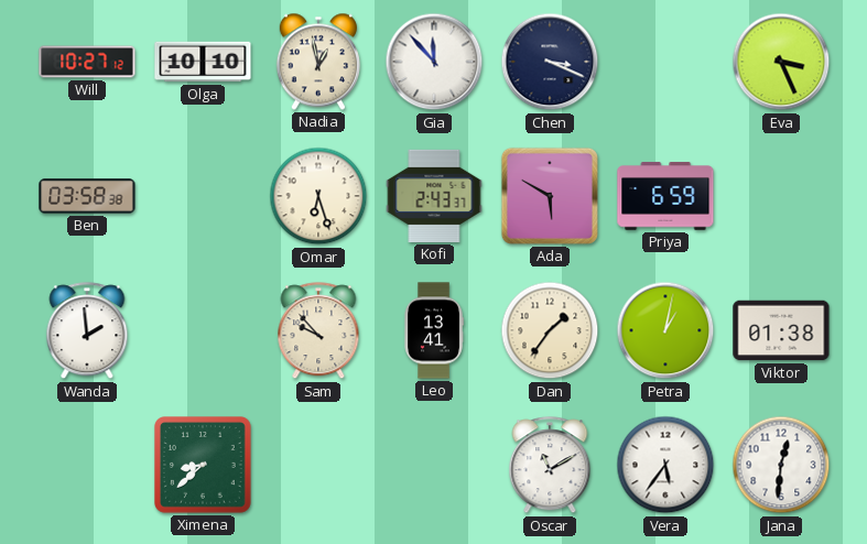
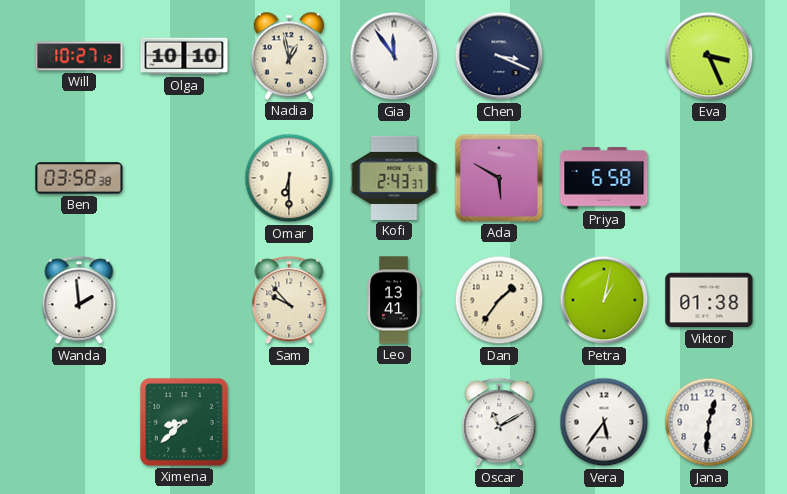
Gia: 11:53 -> 11:54
Omar: 6:27 -> 6:30
Priya: 6:59 -> 6:58
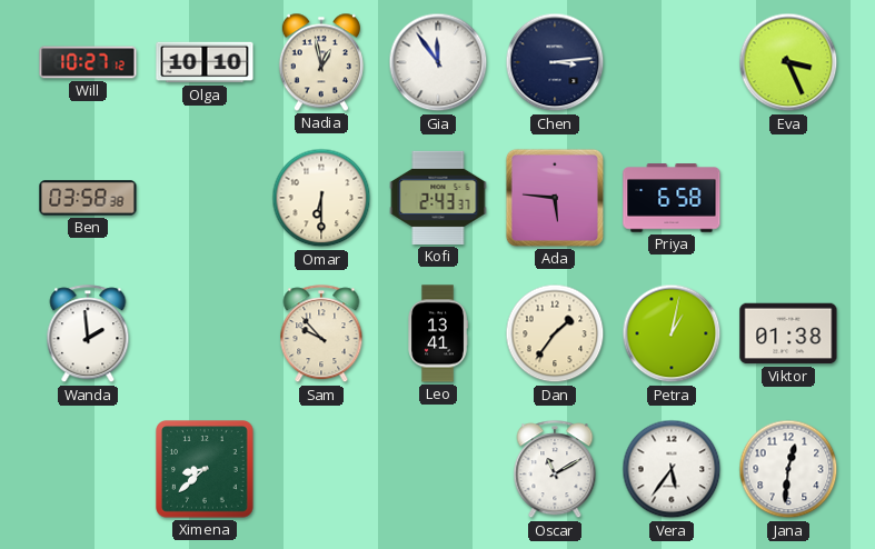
Chen: 3:19 -> 3:14
Ada: 5:50 -> 5:46
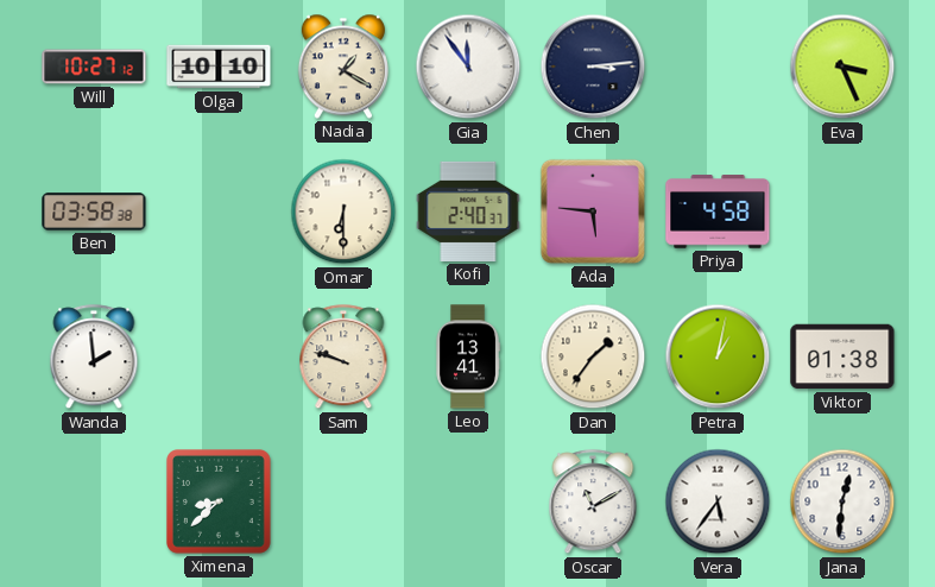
Nadia: 12:58 -> 1:20
Kofi: 2:43 -> 2:40
Priya: 6:58 -> 4:58
Sam: 9:53 -> 9:48
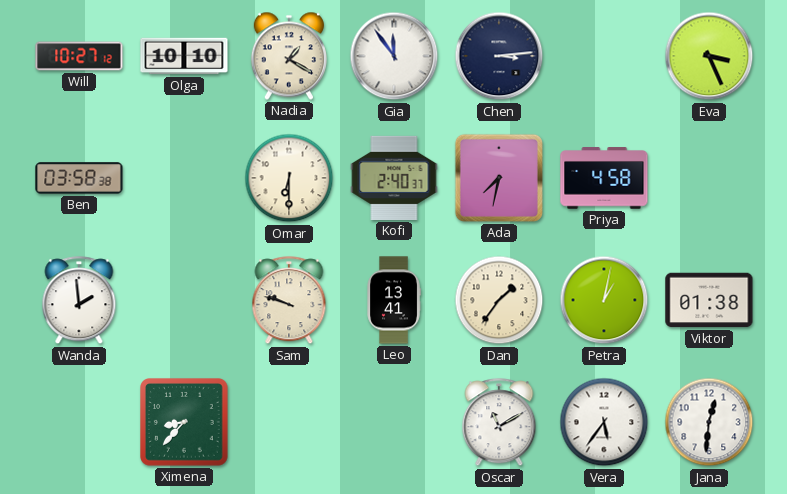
Ada: 5:46 -> 7:32
Ximena: 8:38 -> 8:37
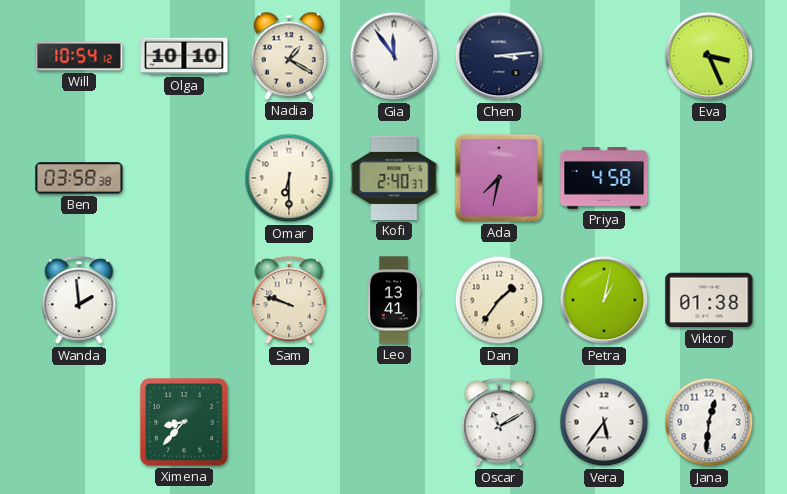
Will: 10:27 -> 10:54
